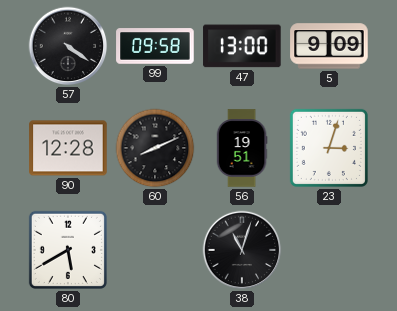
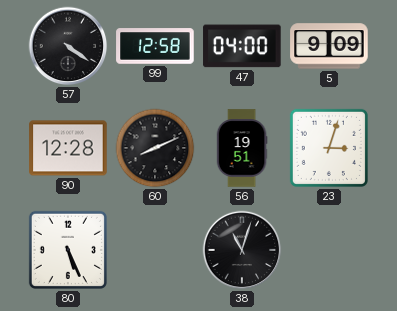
99: 09:58 -> 12:58
47: 13:00 -> 04:00
80: 5:40 -> 5:26
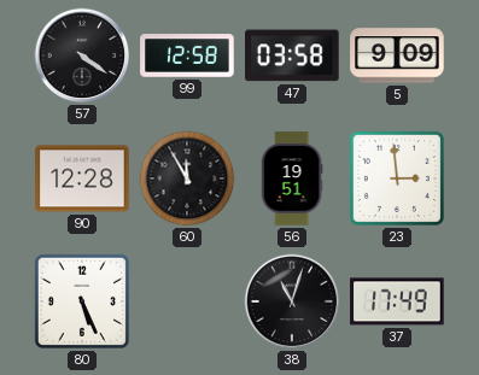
47: 04:00 -> 03:58
60: 8:11 -> 11:55
23: 3:03 -> 2:59
37: none -> 17:49
